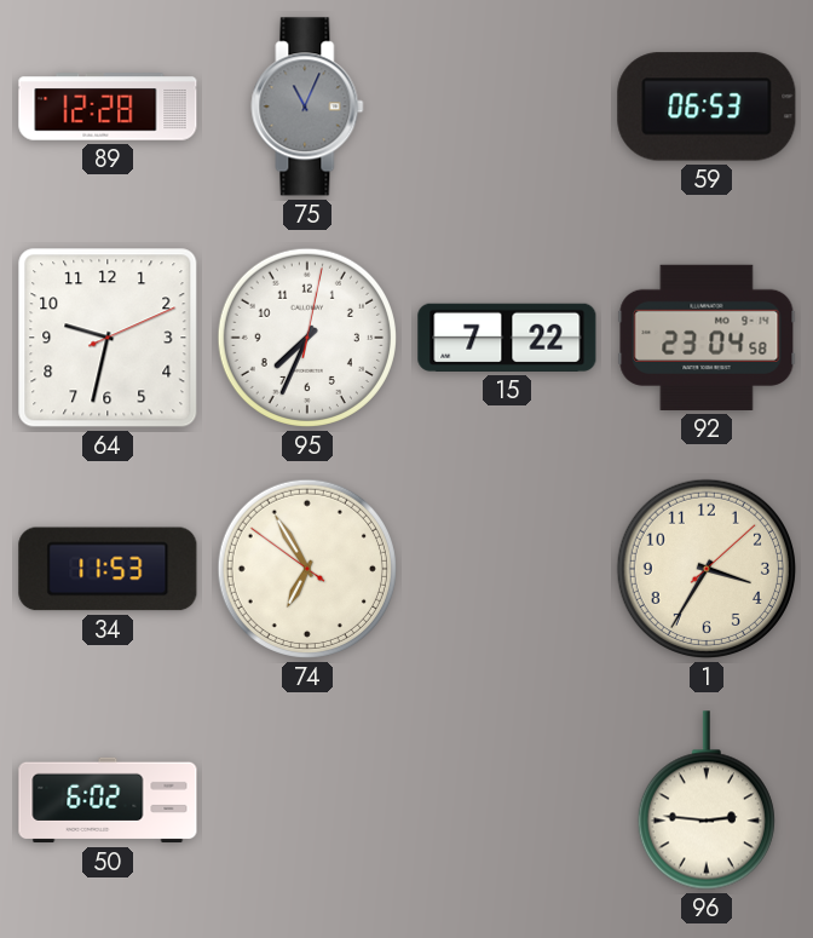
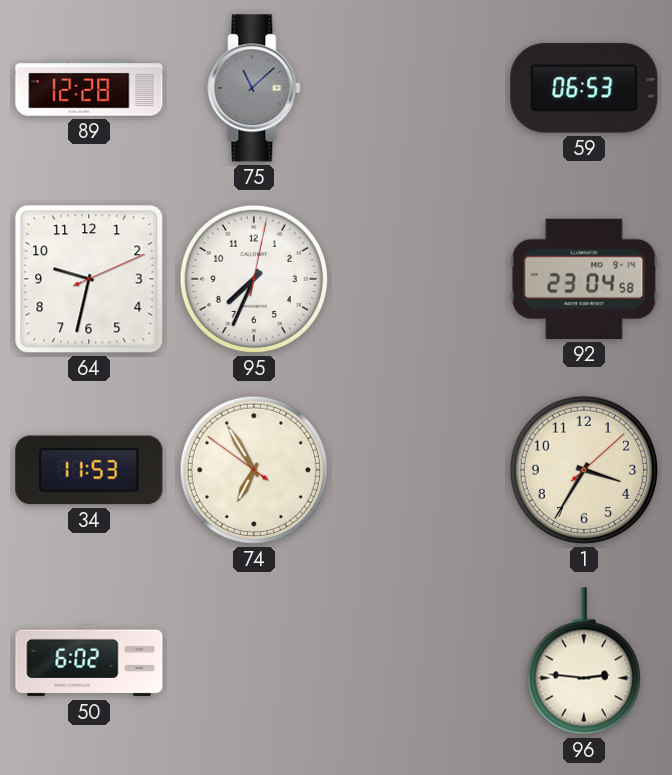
75: 11:04 -> 11:08
15: 7:22 -> none
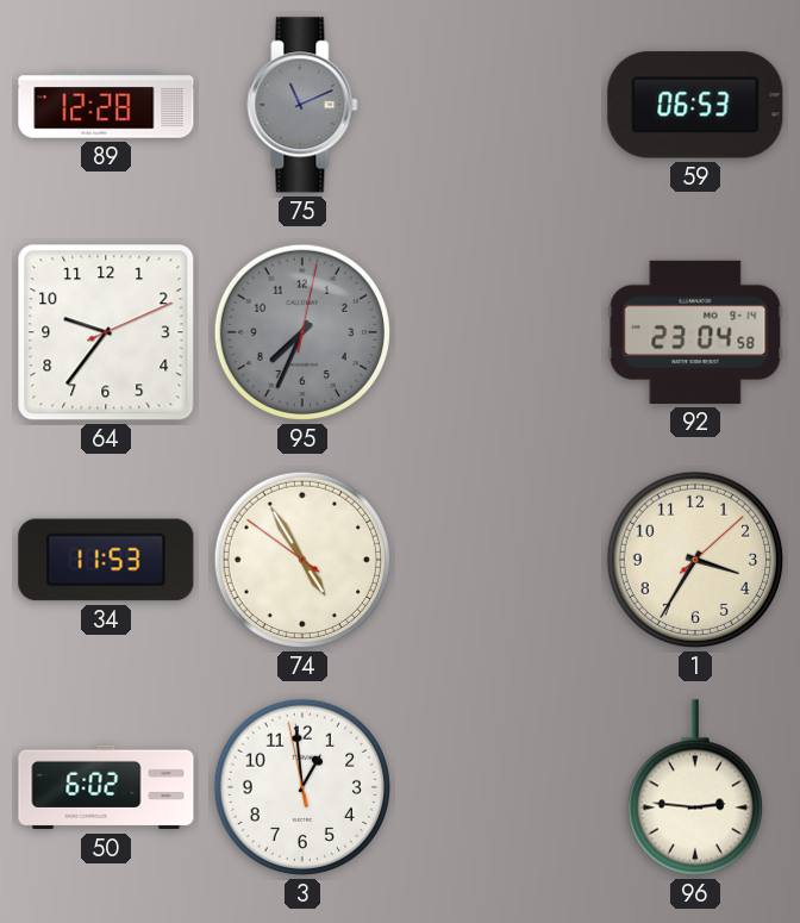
75: 11:08 -> 11:11
64: 9:32 -> 9:36
95 dial: white -> grey
74: 6:54 -> 4:54
3: none -> 12:58
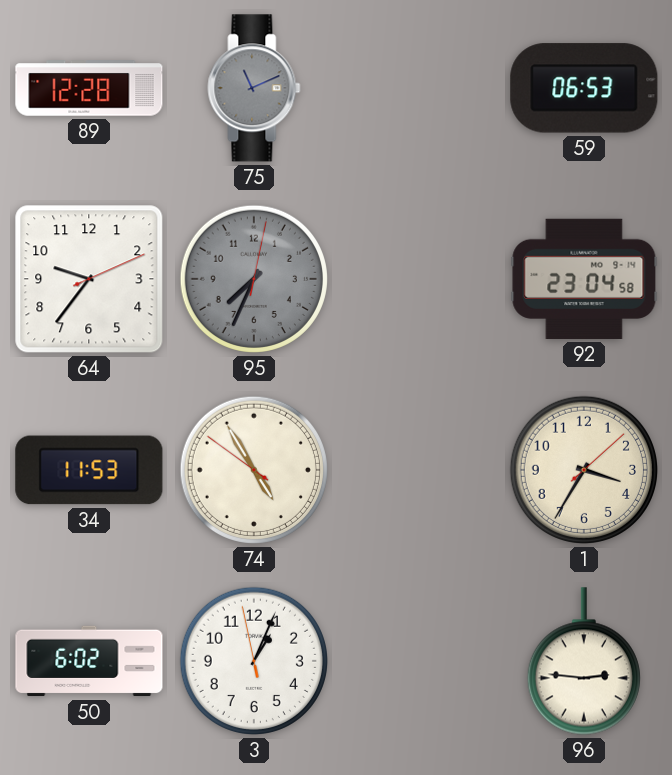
3: 12:58 -> 1:03
